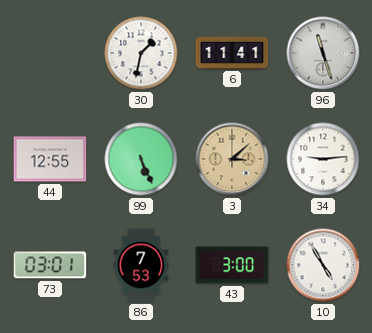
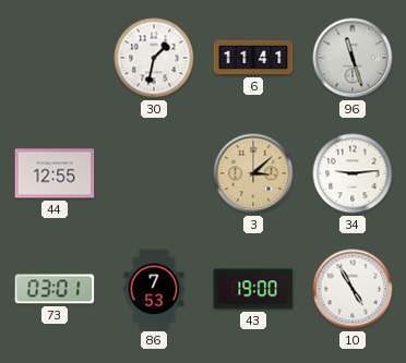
99: 5:26 -> none
43: 3:00 -> 19:00
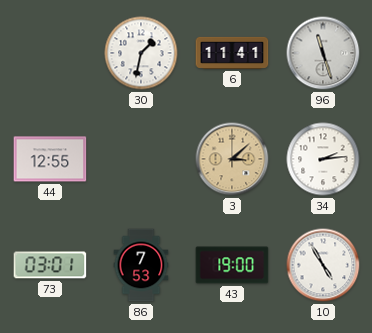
34: 9:14 -> 2:14
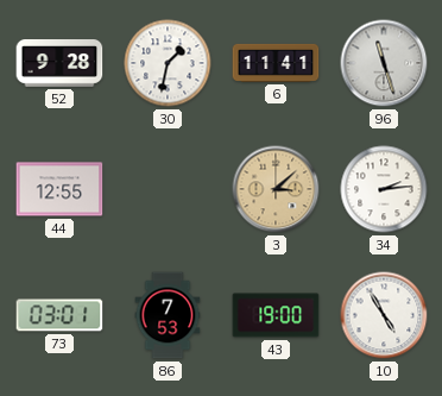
52: none -> 9:28
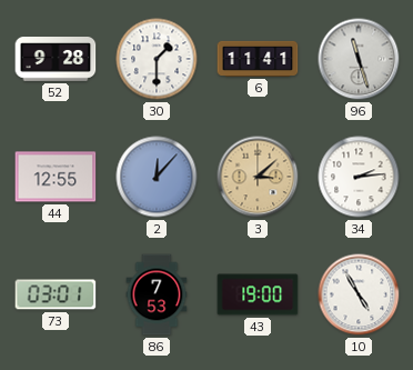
30: 1:32 -> 1:30
2: none -> 12:07
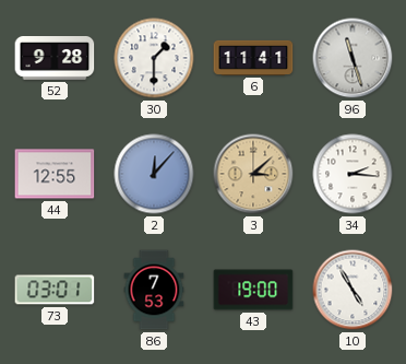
34: 2:14 -> 2:16
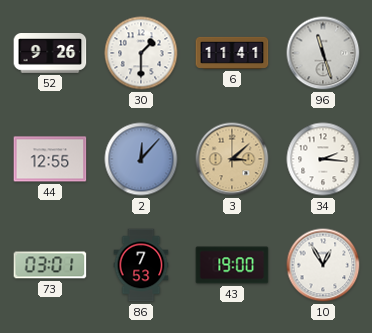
52: 9:28 -> 9:26
10: 4:55 -> 12:55
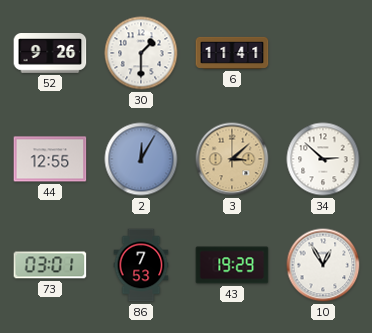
96: 11:27 -> none
2: 12:07 -> 12:05
34: 2:16 -> 2:52
43: 19:00 -> 19:29
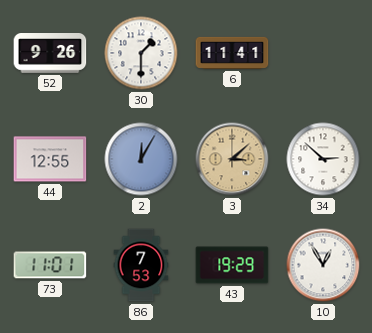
73: 03:01 -> 11:01
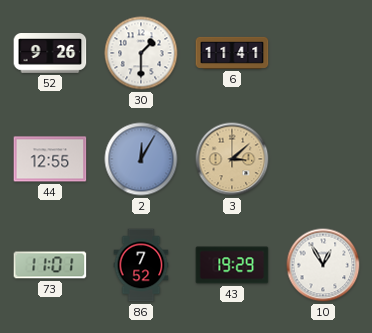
34: 2:52 -> none
86: 7:53 -> 7:52
